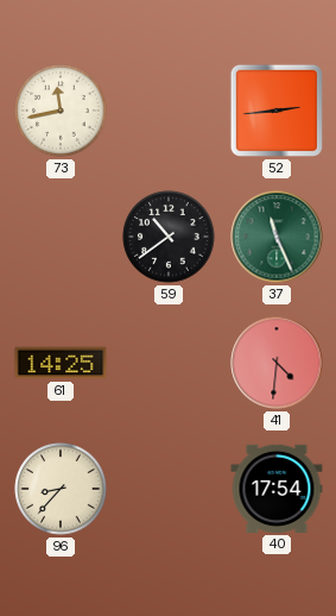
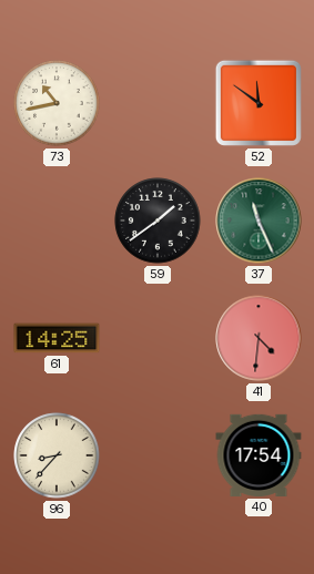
73: 11:43 -> 10:43
52: 2:44 -> 11:51
59: 10:39 -> 1:39
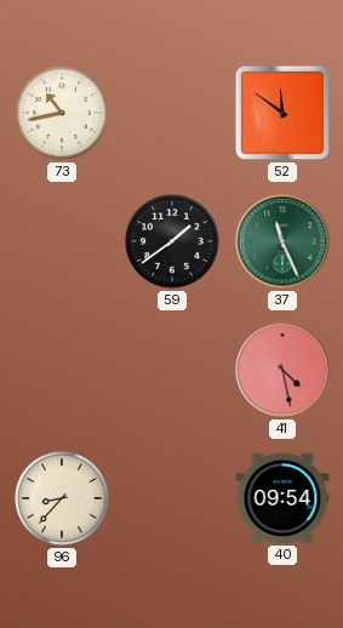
61: 14:25 -> none
41: 4:31 -> 4:28
40: 17:54 -> 09:54
